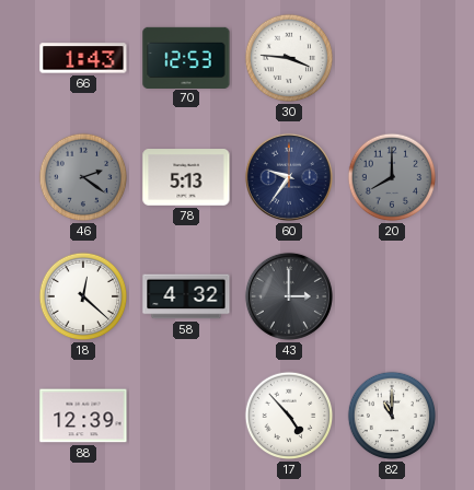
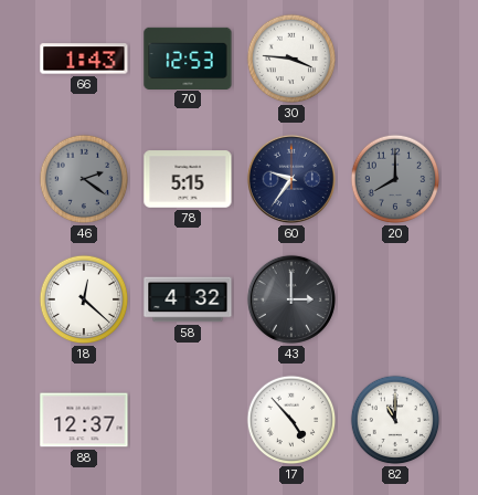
78: 5:13 -> 5:15
88: 12:39 -> 12:37
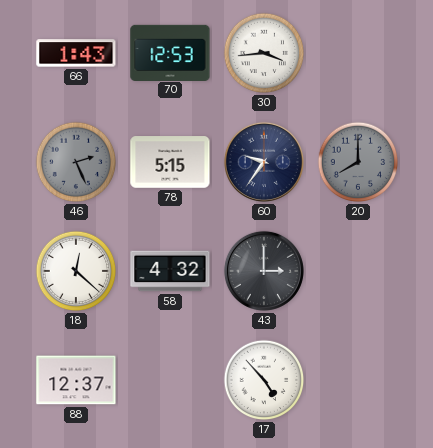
30: 3:46 -> 3:44
46: 2:21 -> 2:26
82: 11:00 -> none
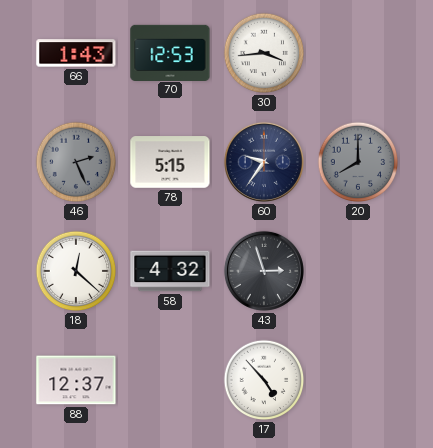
43: 3:00 -> 2:57
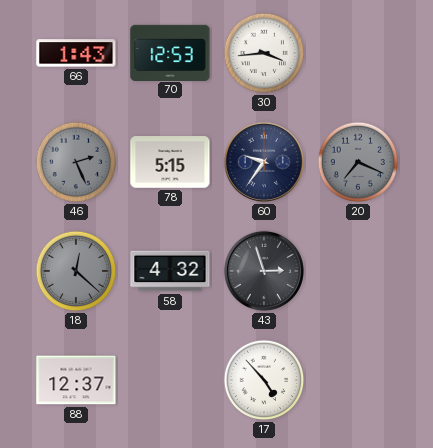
20: 8:00 -> 7:19
18 dial: white -> grey
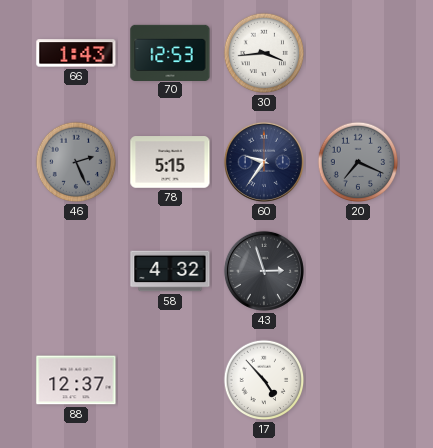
18: 12:22 -> none
